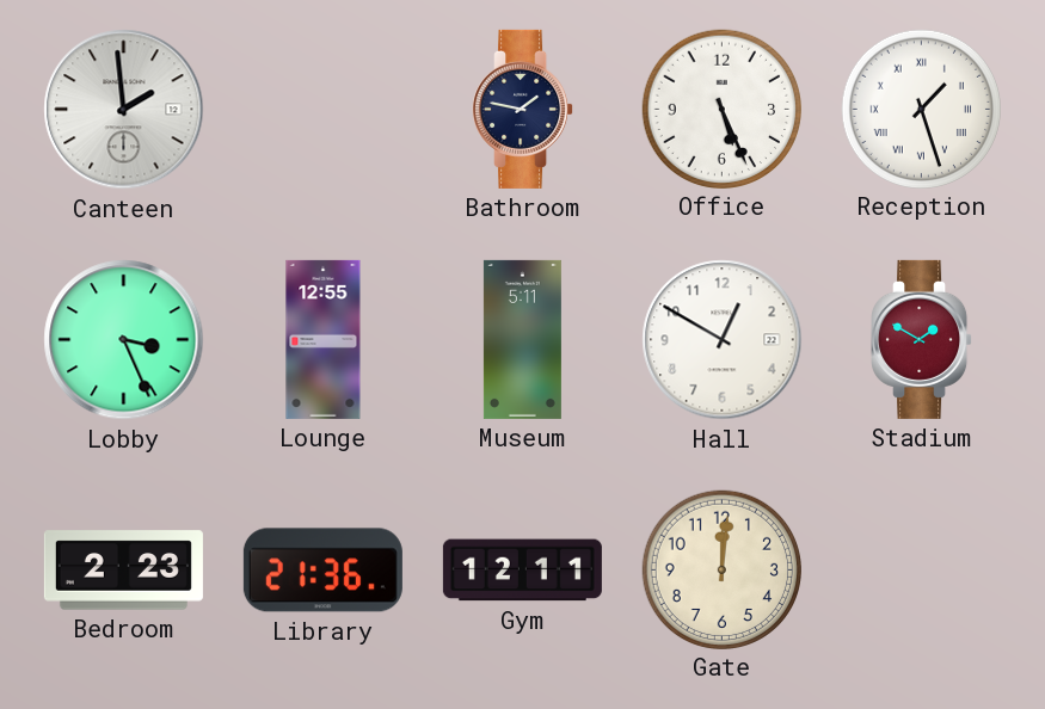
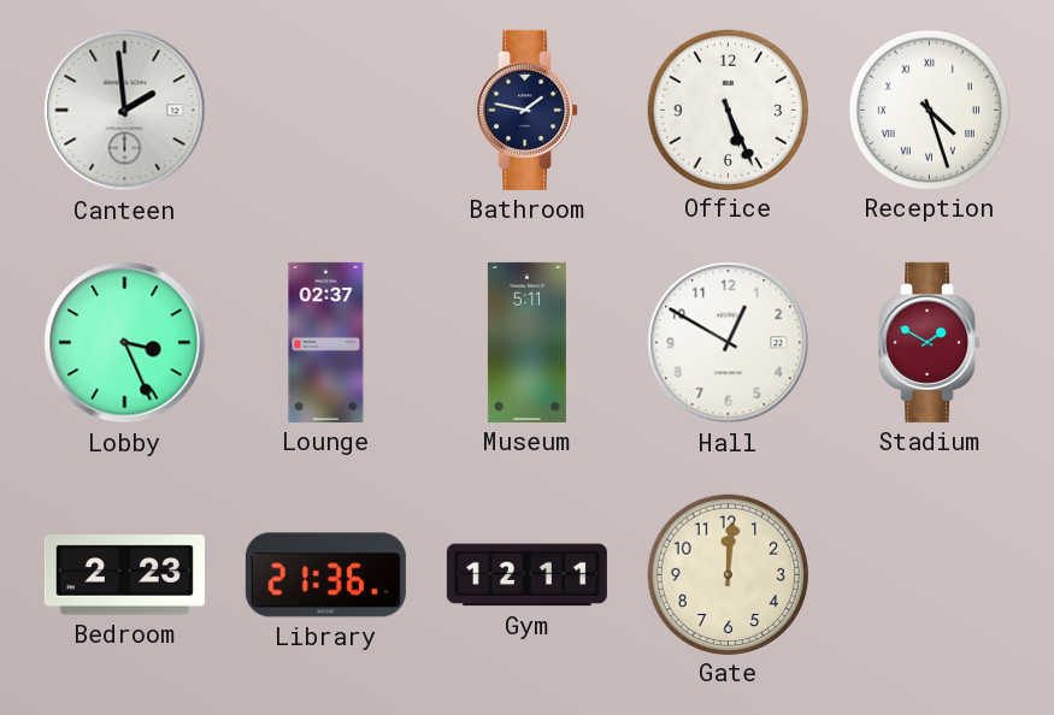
Reception: 1:27 -> 4:27
Lounge: 12:55 -> 02:37
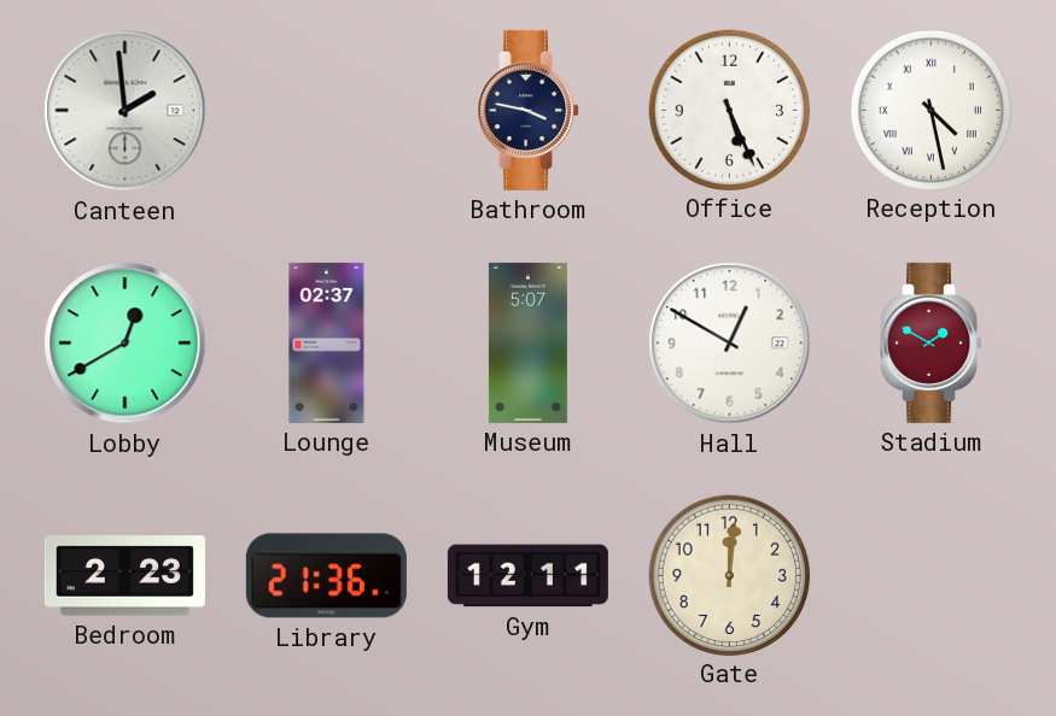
Bathroom: 1:47 -> 3:47
Reception: 4:27 -> 4:28
Lobby: 3:26 -> 12:40
Museum: 5:11 -> 5:07
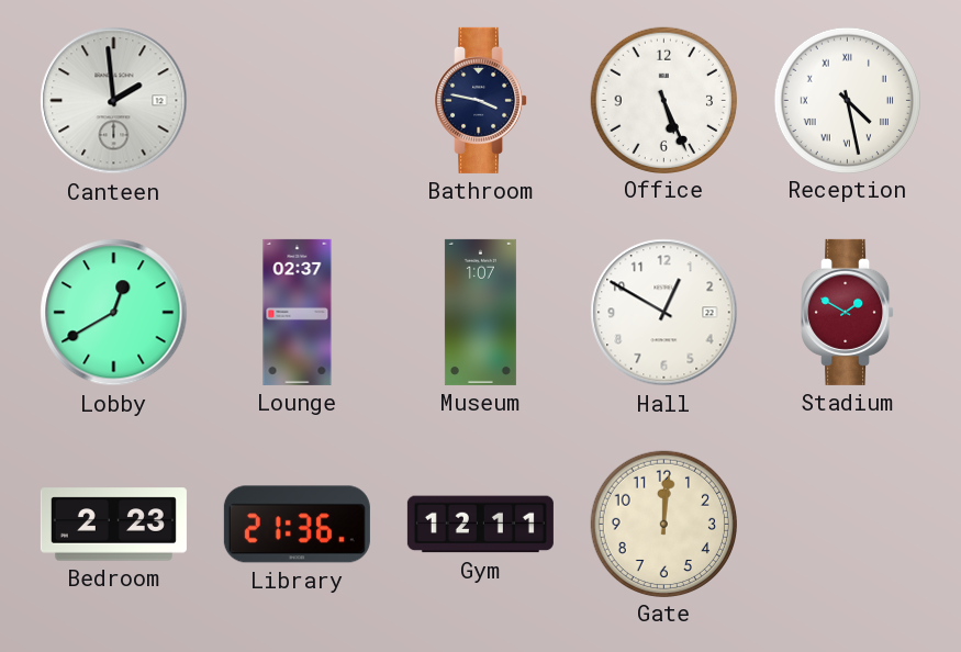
Museum: 5:07 -> 1:07
